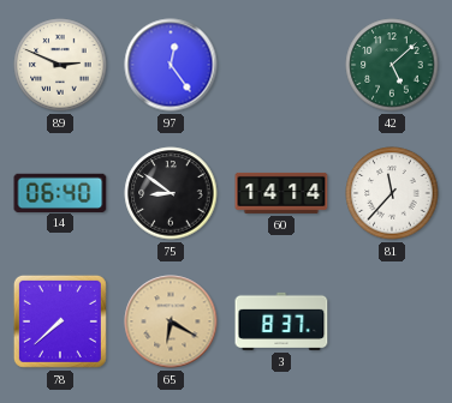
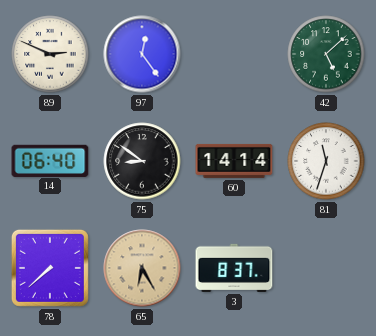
81: 11:37 -> 11:33
65: 6:20 -> 6:25
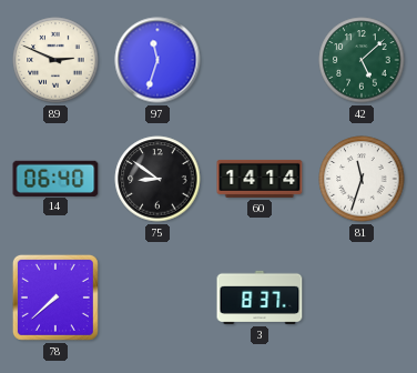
97: 12:24 -> 11:33
65: 6:25 -> none
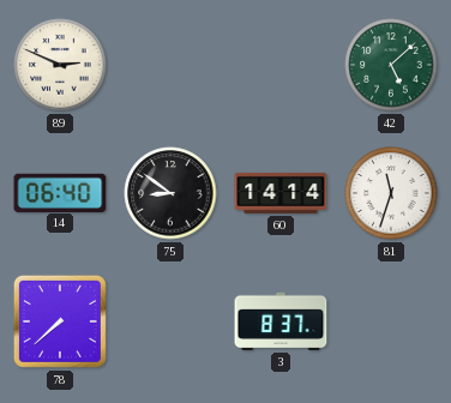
97: 11:33 -> none
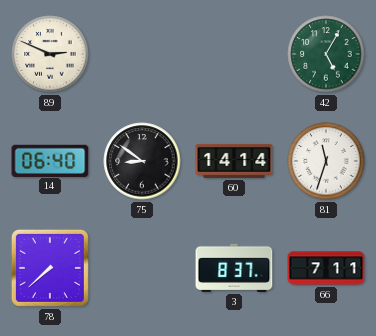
42: 5:08 -> 5:05
66: none -> 7:11
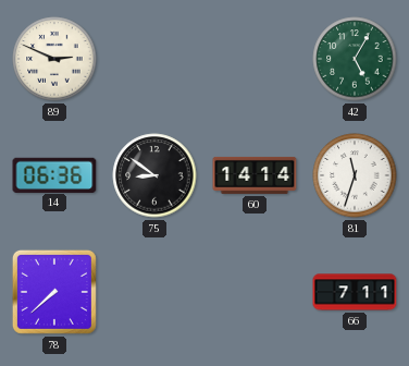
14: 06:40 -> 06:36
3: 8:37 -> none
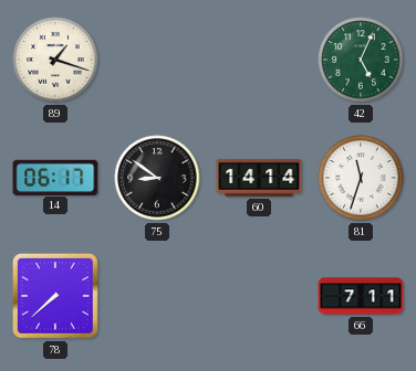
89: 2:49 -> 1:18
42: 5:05 -> 5:04
14: 06:36 -> 06:17
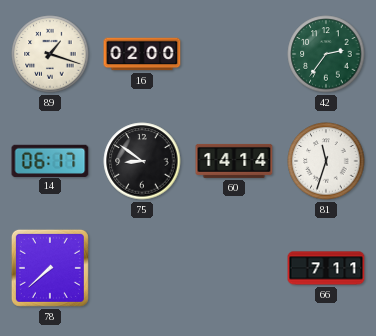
16: none -> 02:00
42: 5:04 -> 2:36
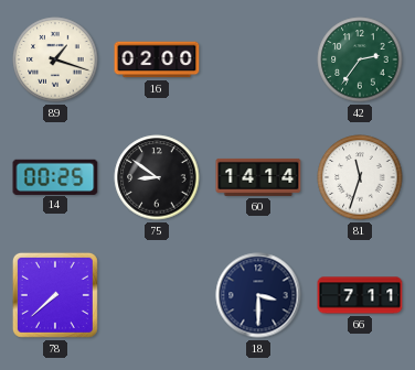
14: 06:17 -> 00:25
18: none -> 3:30
